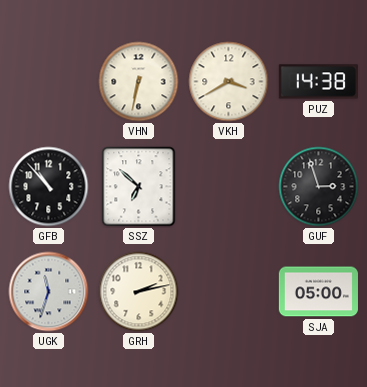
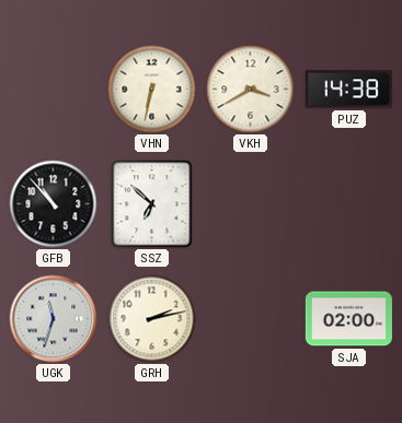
GUF: 2:57 -> none
SJA: 05:00 -> 02:00
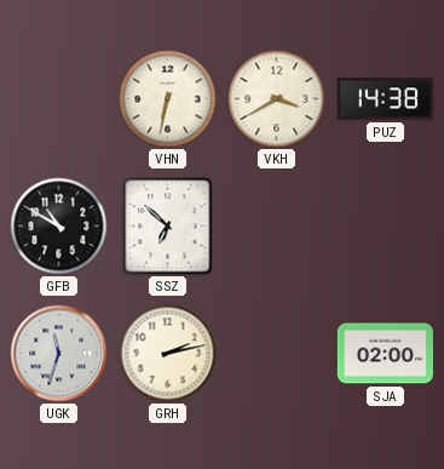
GFB: 10:53 -> 10:50
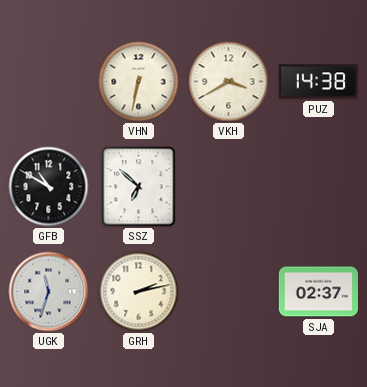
SJA: 02:00 -> 02:37
